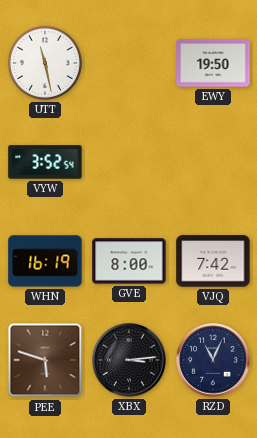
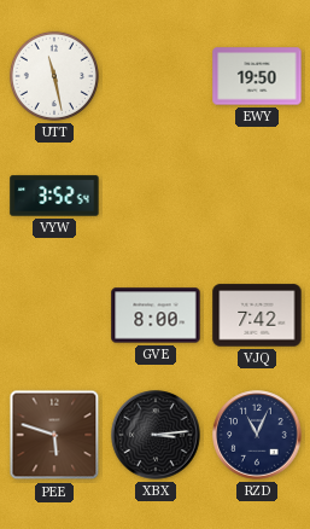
WHN: 16:19 -> none
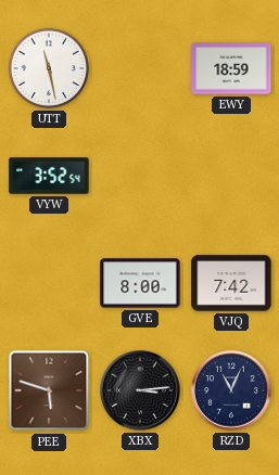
EWY: 19:50 -> 18:59
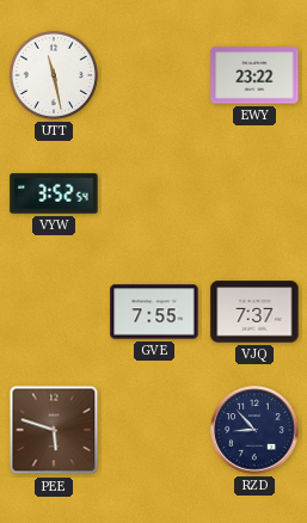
EWY: 18:59 -> 23:22
GVE: 8:00 -> 7:55
VJQ: 7:42 -> 7:37
XBX: 3:14 -> none
RZD: 11:04 -> 8:53
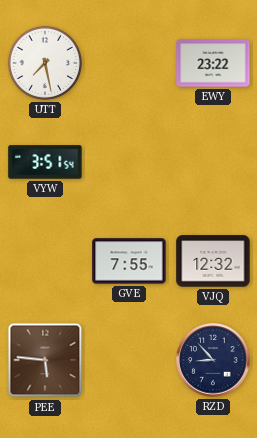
UTT: 11:28 -> 7:28
VYW: 3:52 -> 3:51
VJQ: 7:37 -> 12:32
PEE: 5:48 -> 5:46
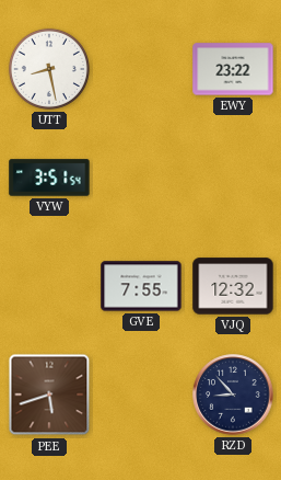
UTT: 7:28 -> 8:28
PEE: 5:46 -> 5:42
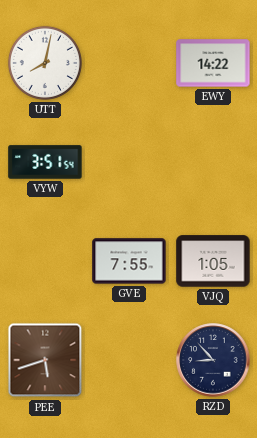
UTT: 8:28 -> 8:02
EWY: 23:22 -> 14:22
VJQ: 12:32 -> 1:05
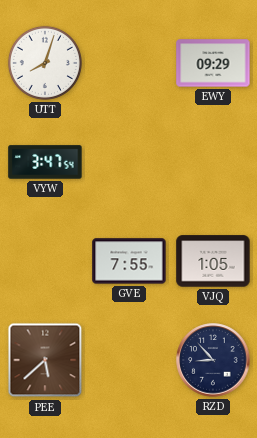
UTT: 8:02 -> 8:03
EWY: 14:22 -> 09:29
VYW: 3:51 -> 3:47
PEE: 5:42 -> 5:38
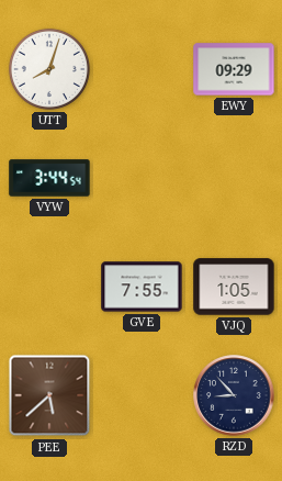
VYW: 3:47 -> 3:44
